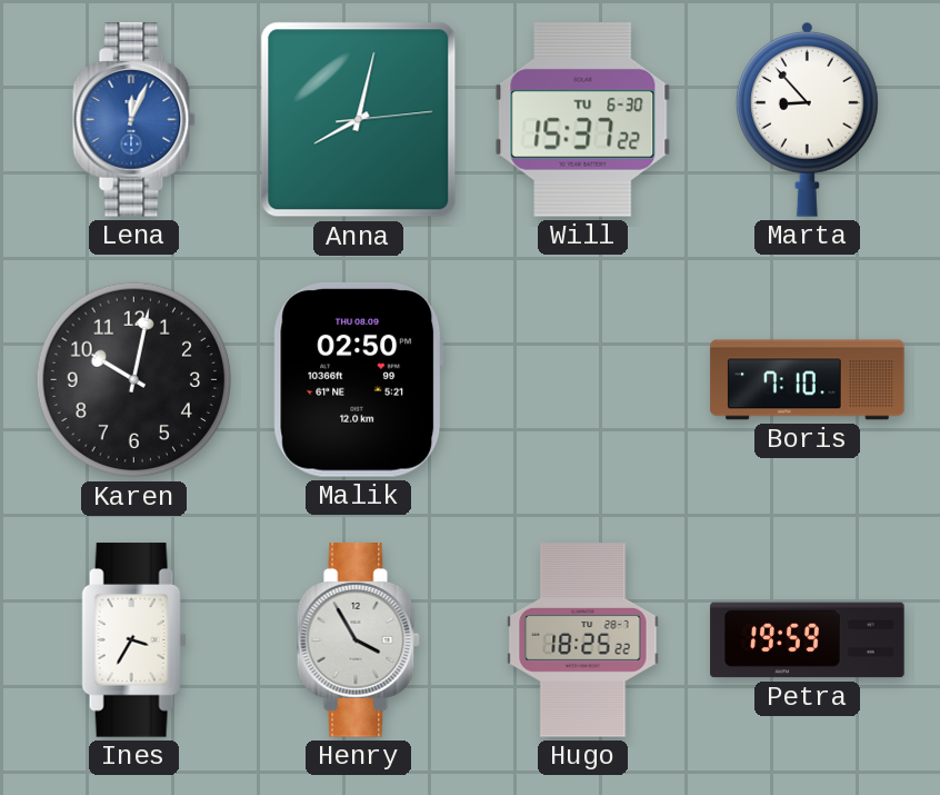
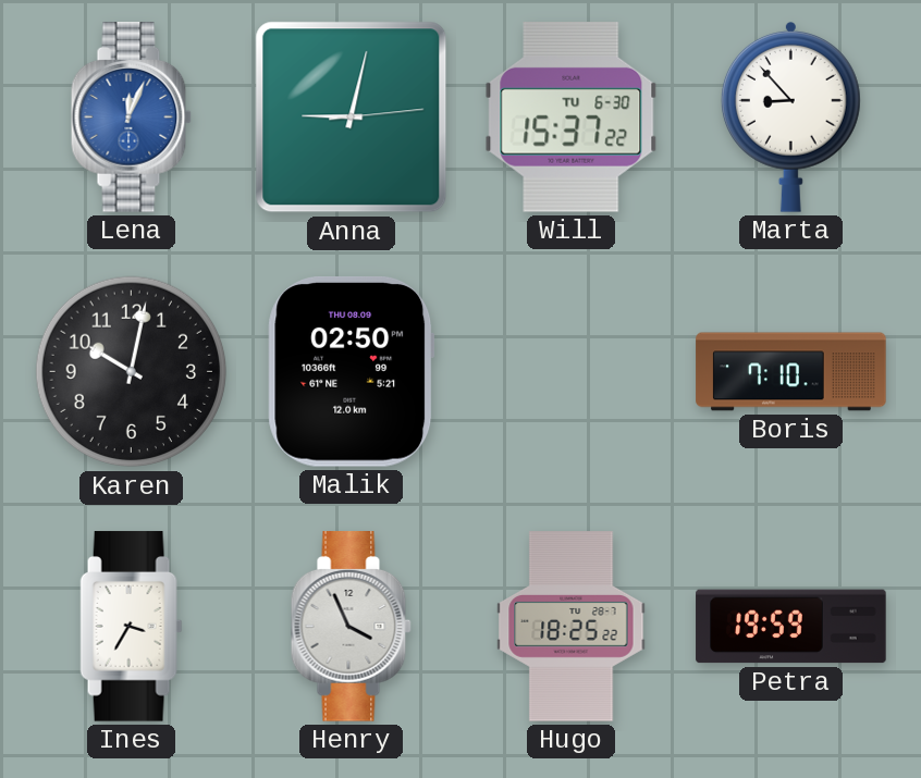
Anna: 8:02 -> 9:02
Henry: 3:55 -> 3:56
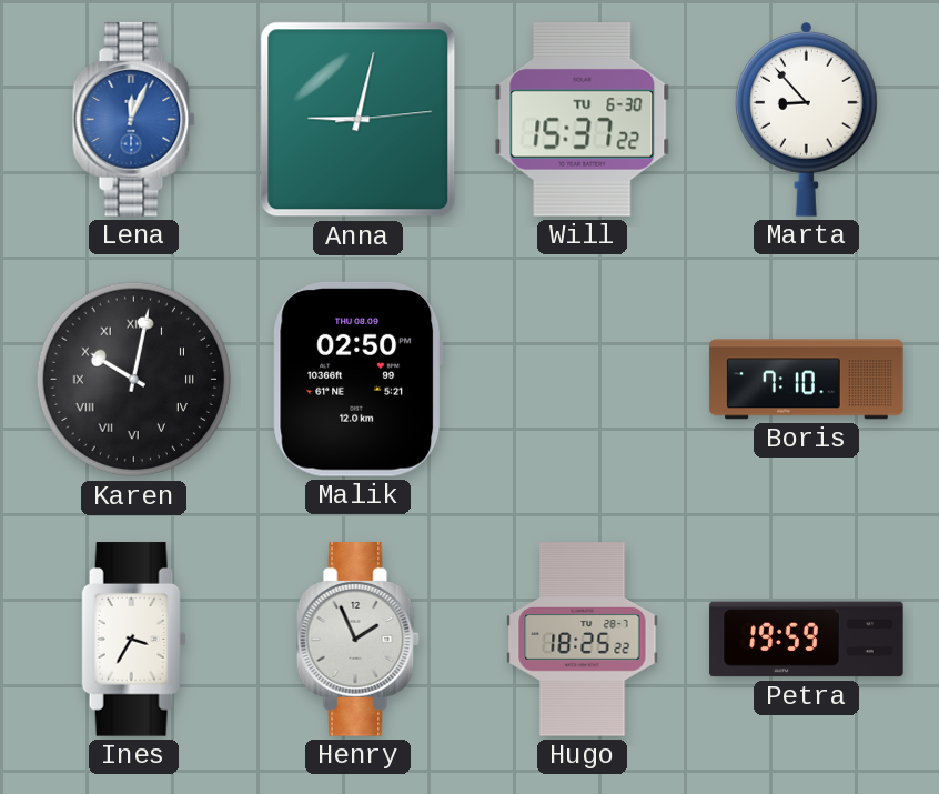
Karen numerals: Arabic -> Roman
Henry: 3:56 -> 1:56
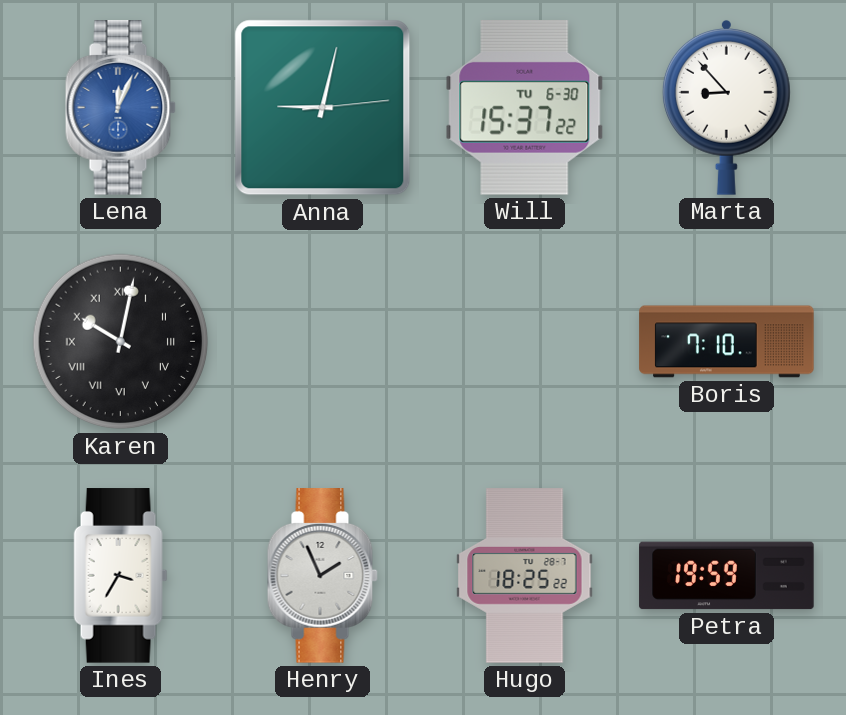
Malik: 02:50 -> none
